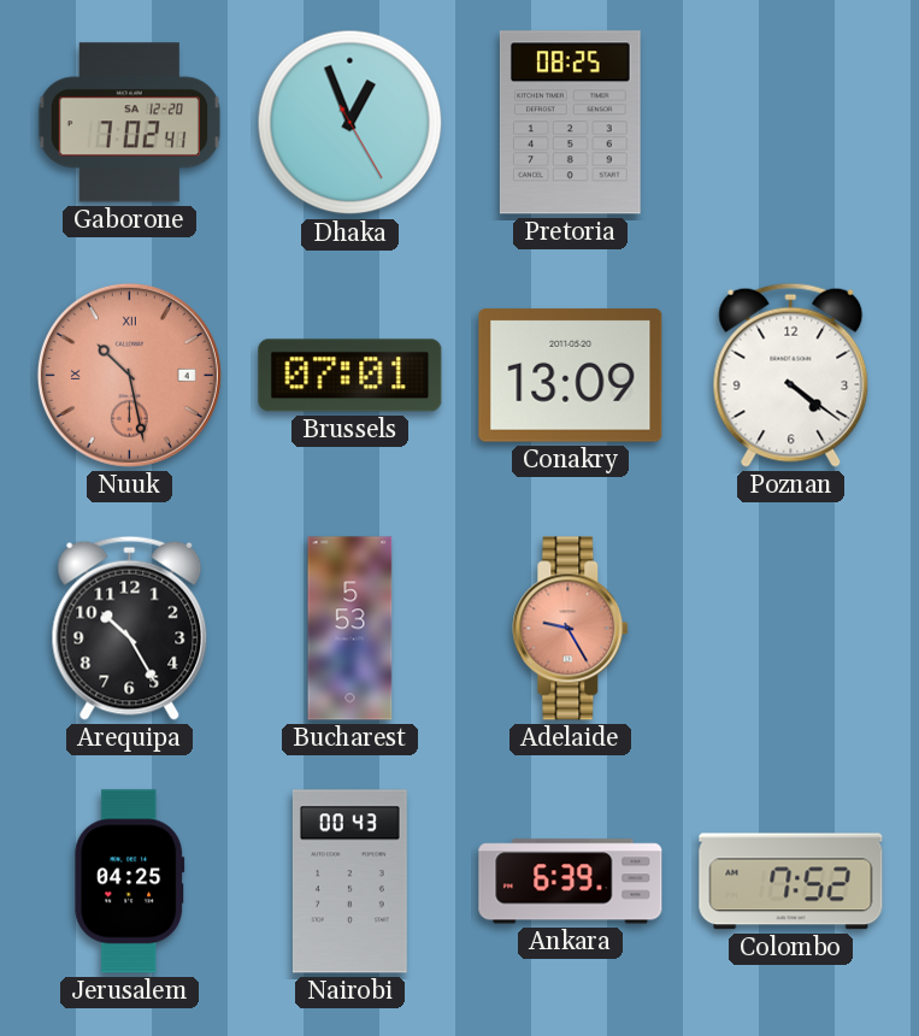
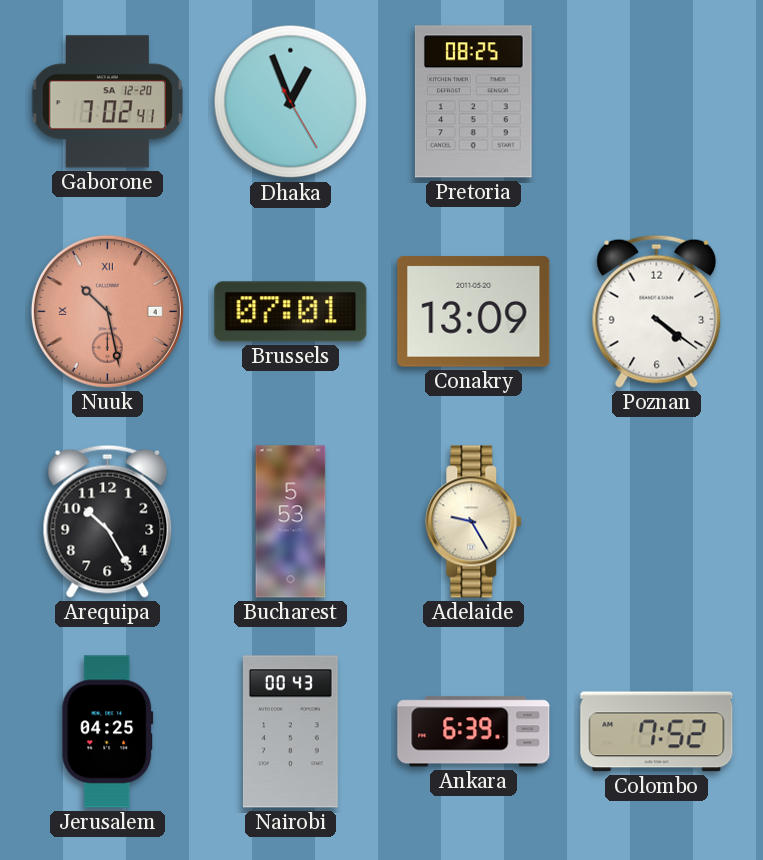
Adelaide dial: salmon -> cream
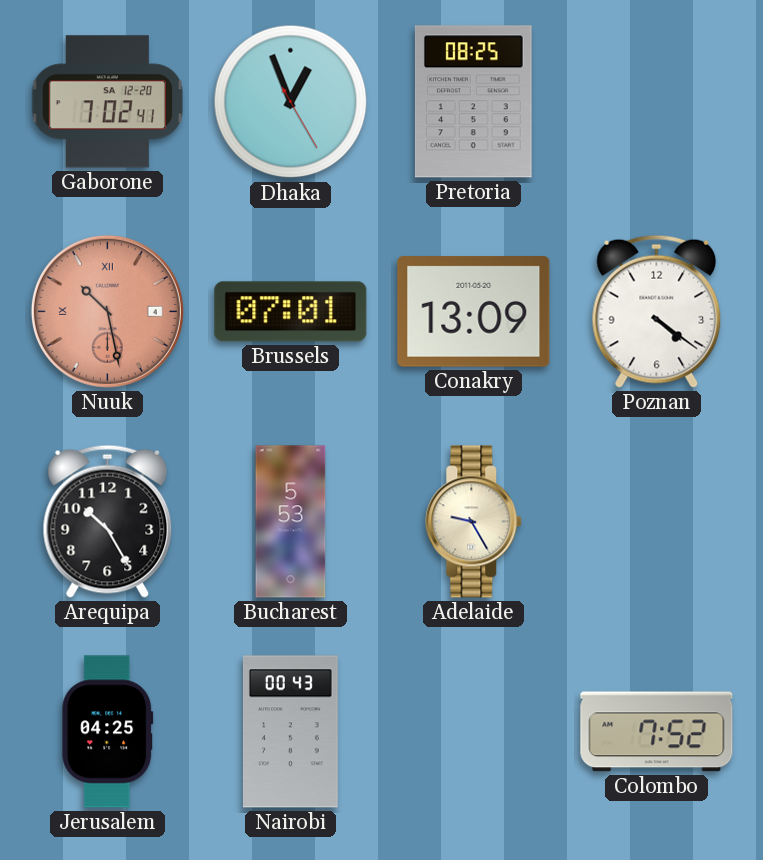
Ankara: 6:39 -> none
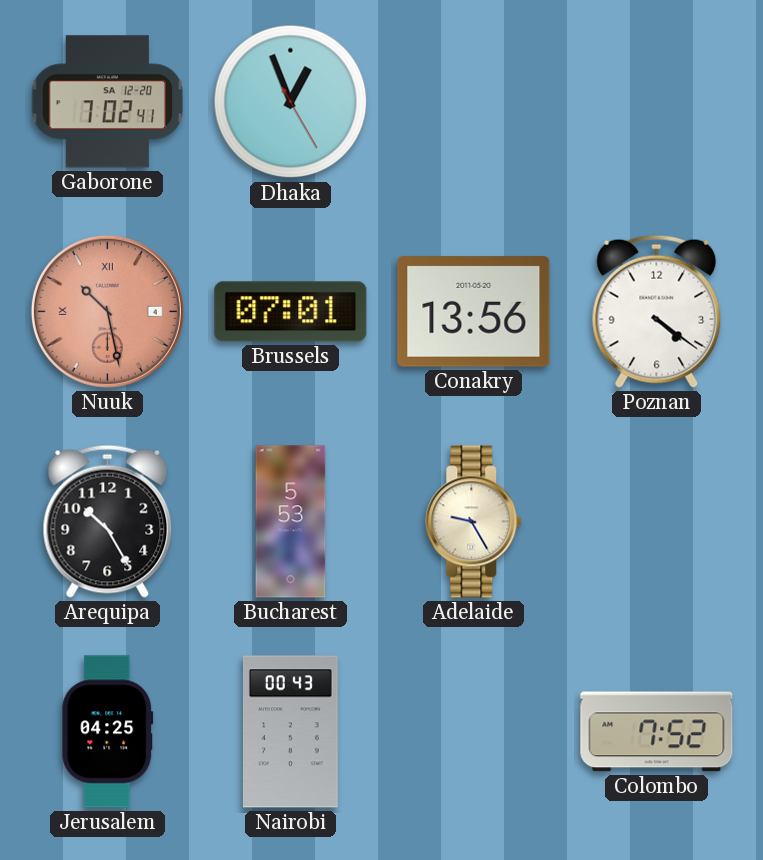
Pretoria: 08:25 -> none
Conakry: 13:09 -> 13:56
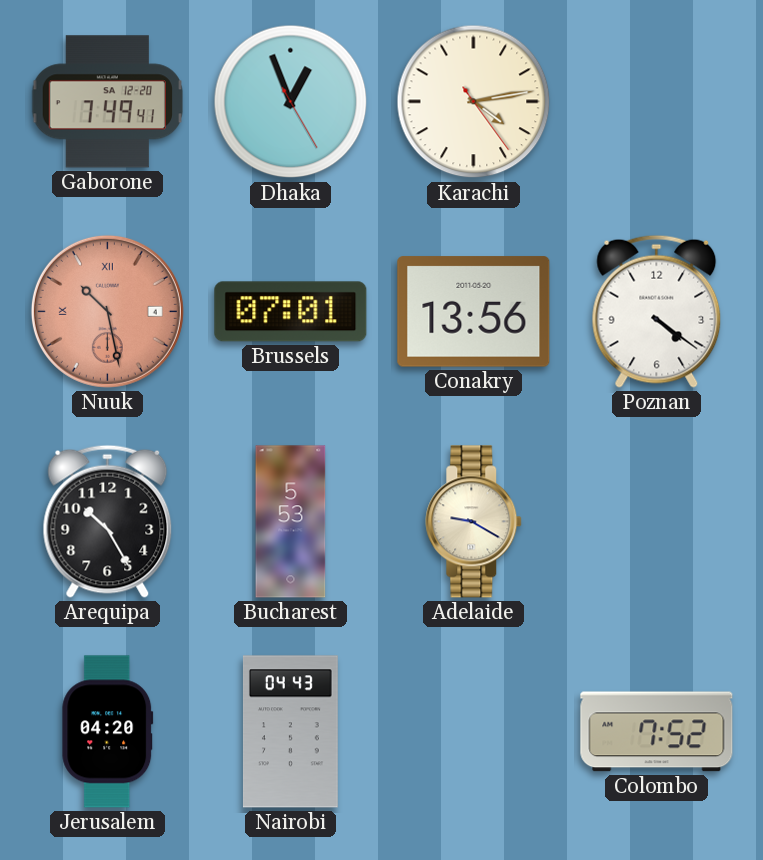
Gaborone: 7:02 -> 7:49
Karachi: none -> 4:13
Adelaide: 9:25 -> 9:20
Jerusalem: 04:25 -> 04:20
Nairobi: 00:43 -> 04:43
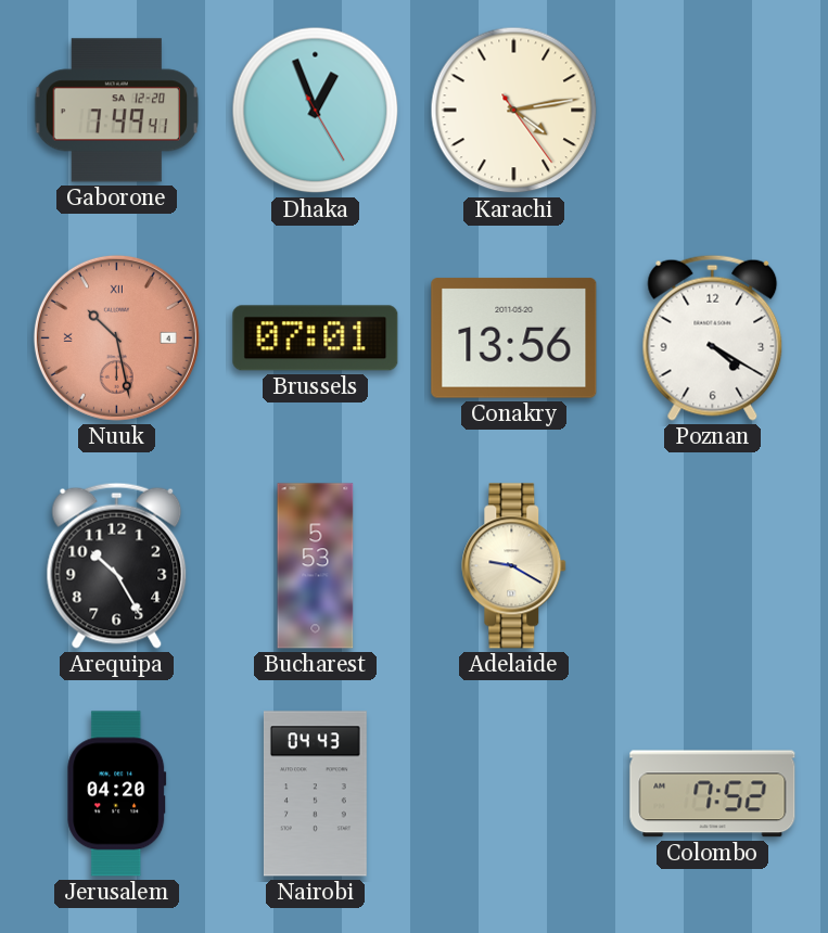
Poznan: 4:21 -> 4:20
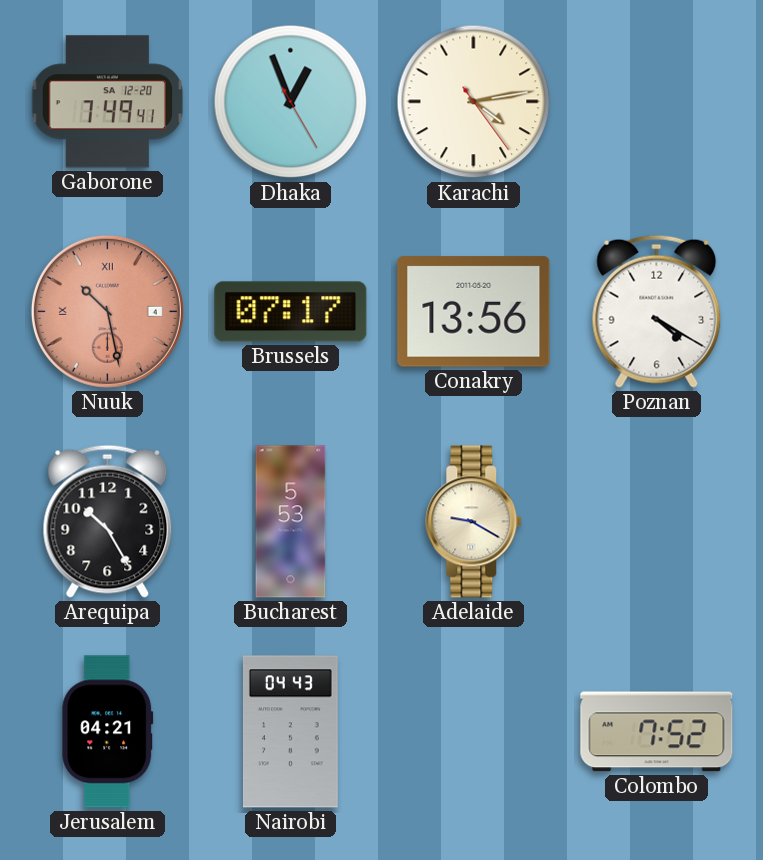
Brussels: 07:01 -> 07:17
Jerusalem: 04:20 -> 04:21
